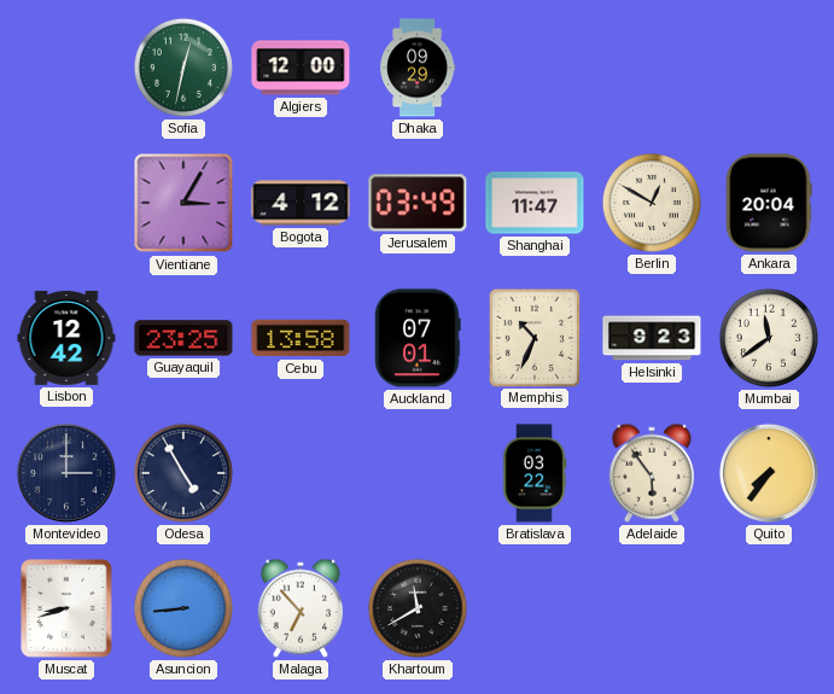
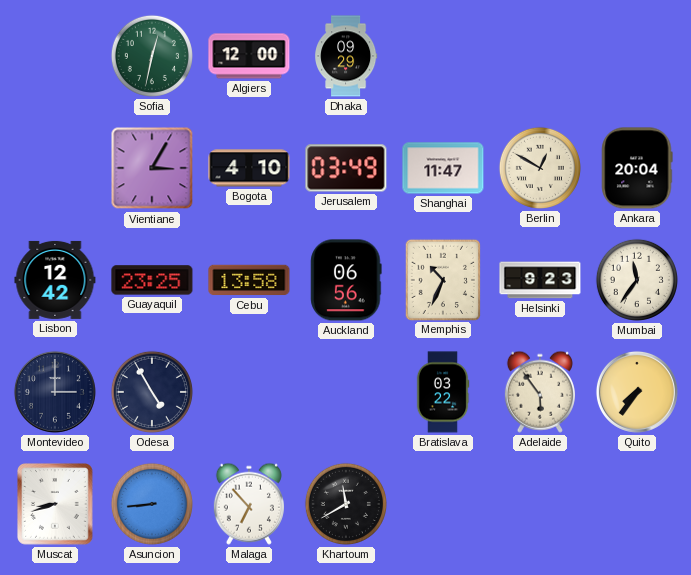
Bogota: 4:12 -> 4:10
Auckland: 07:01 -> 06:56
Mumbai: 11:39 -> 11:36
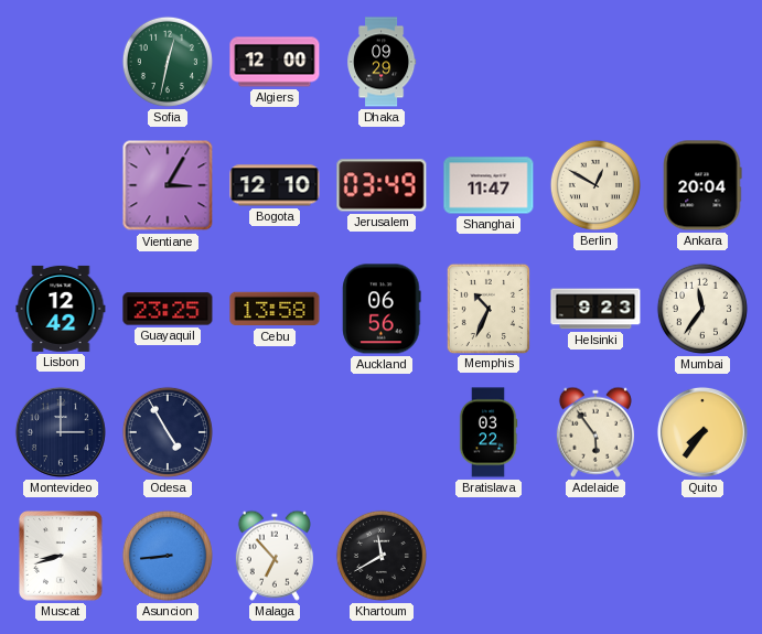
Bogota: 4:10 -> 12:10
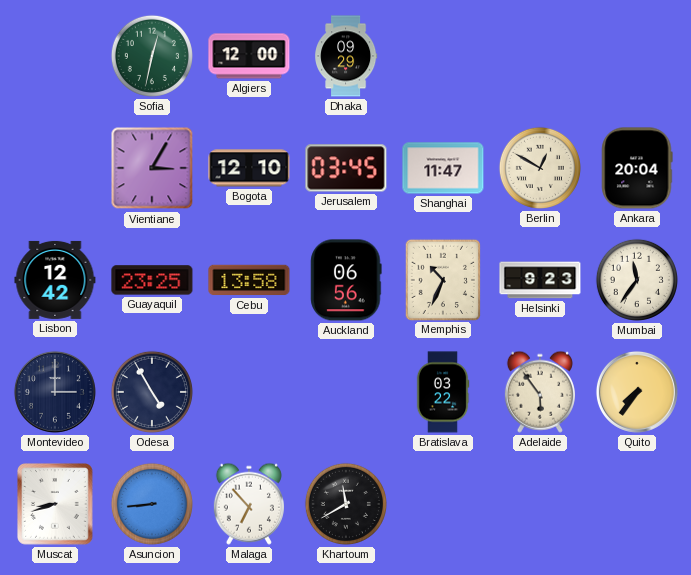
Jerusalem: 03:49 -> 03:45
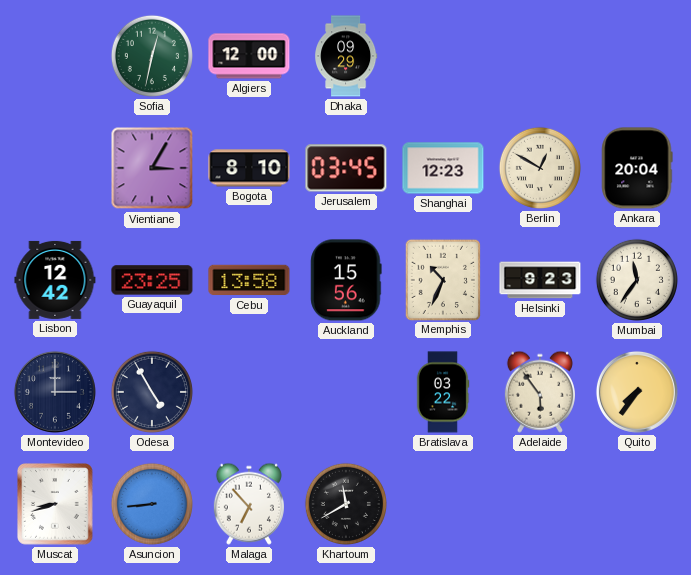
Bogota: 12:10 -> 8:10
Shanghai: 11:47 -> 12:23
Auckland: 06:56 -> 15:56
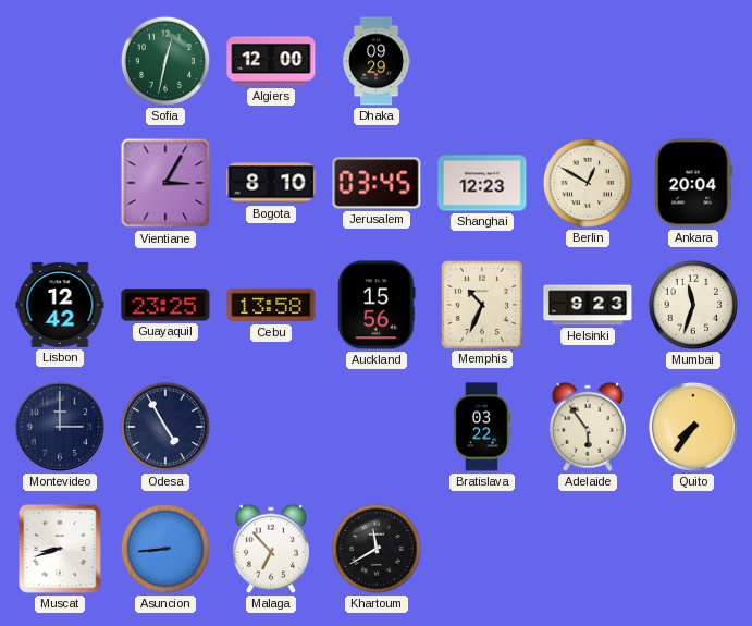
Mumbai: 11:36 -> 11:33
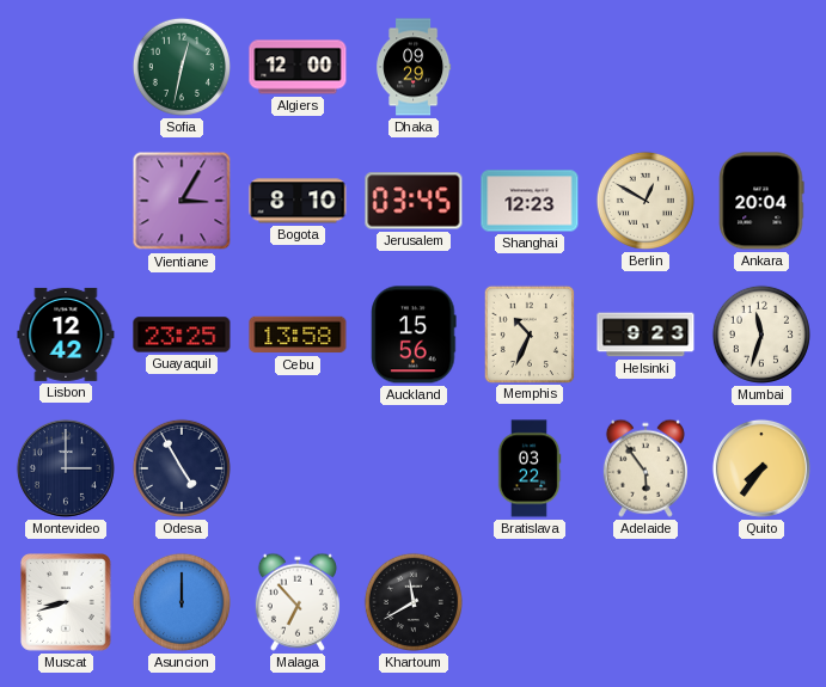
Asuncion: 8:44 -> 12:00
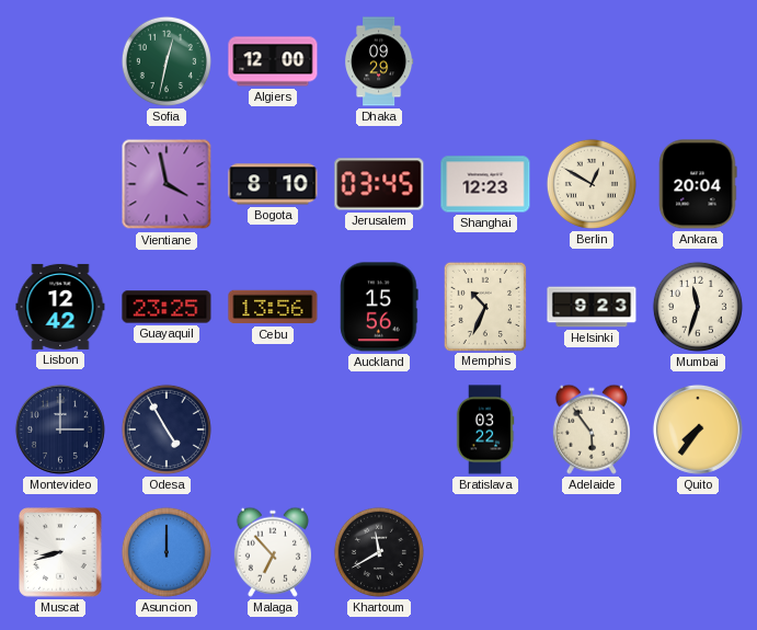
Vientiane: 3:05 -> 3:58
Cebu: 13:58 -> 13:56
